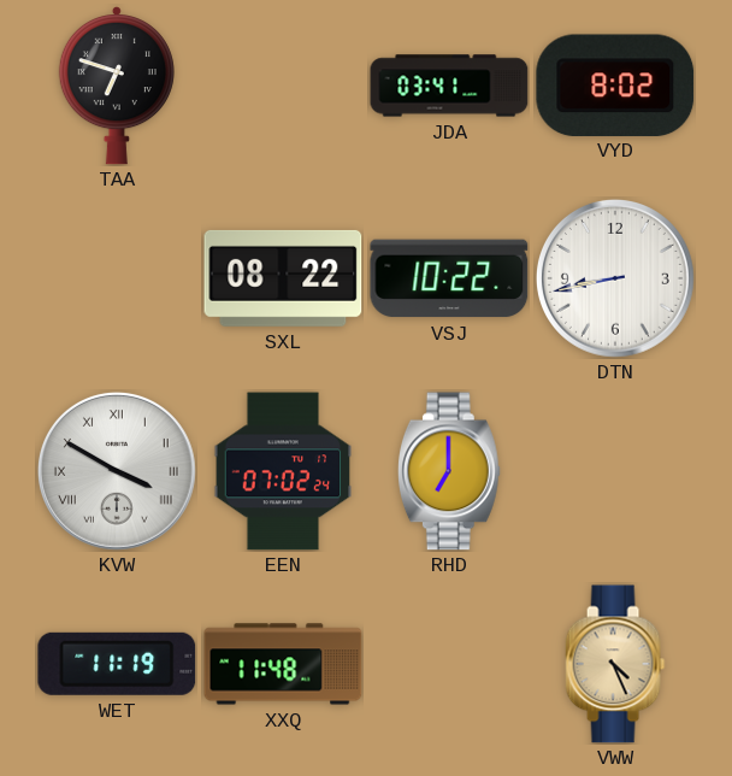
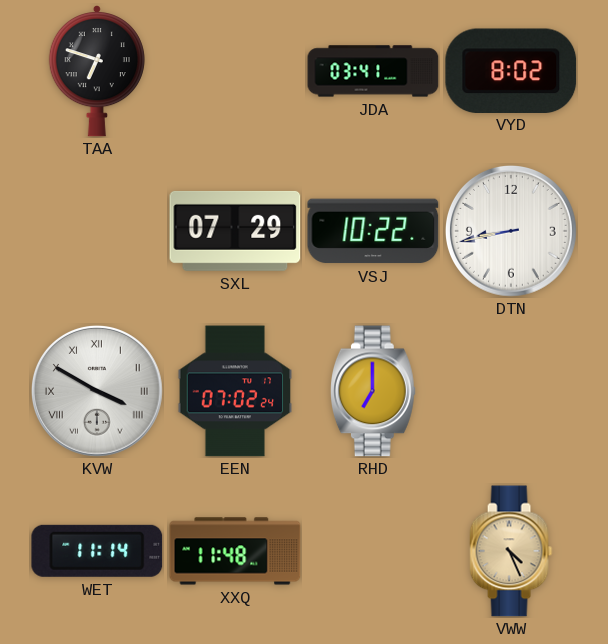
SXL: 08:22 -> 07:29
WET: 11:19 -> 11:14
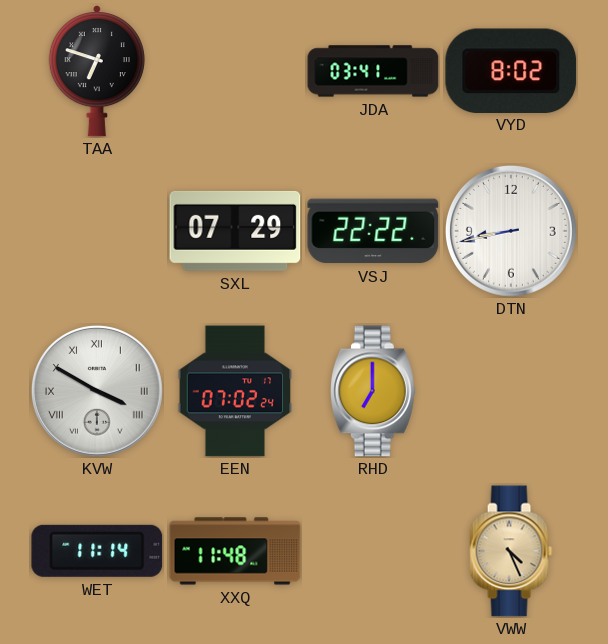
VSJ: 10:22 -> 22:22
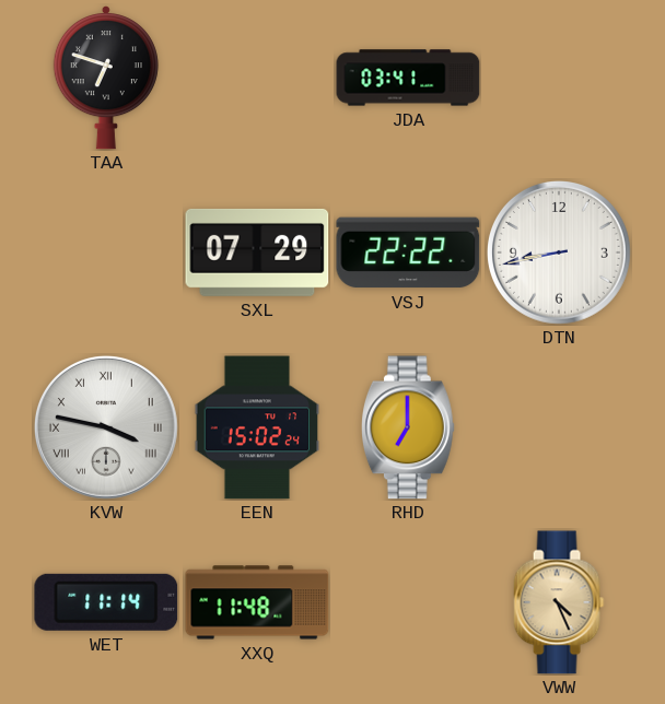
VYD: 8:02 -> none
KVW: 3:50 -> 3:47
EEN: 07:02 -> 15:02
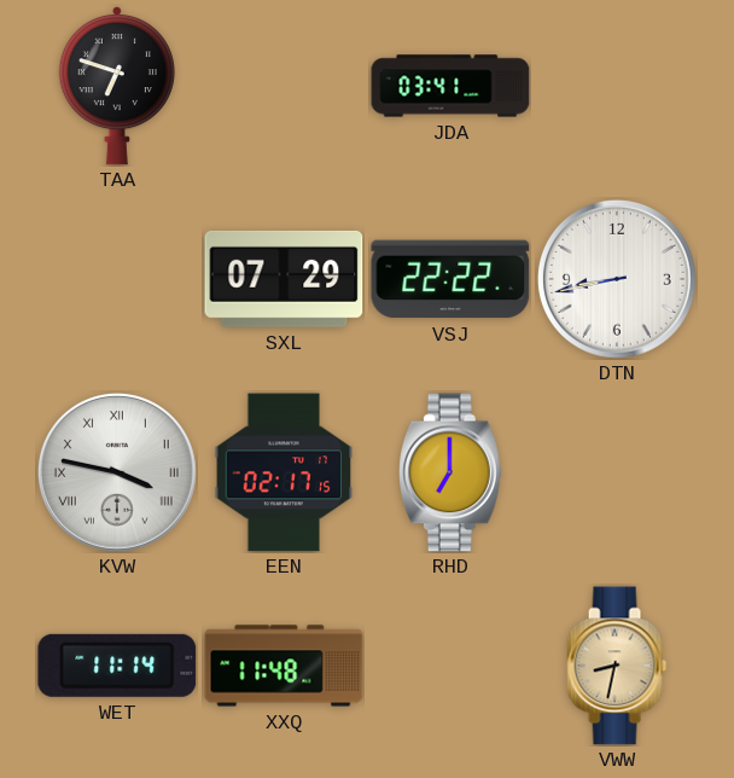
EEN: 15:02 -> 02:17
VWW: 4:26 -> 8:32
